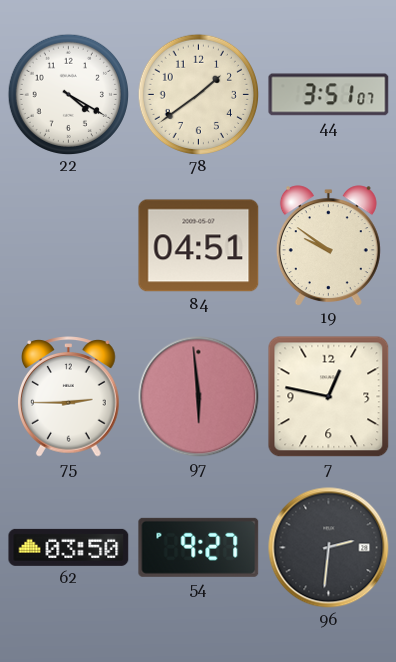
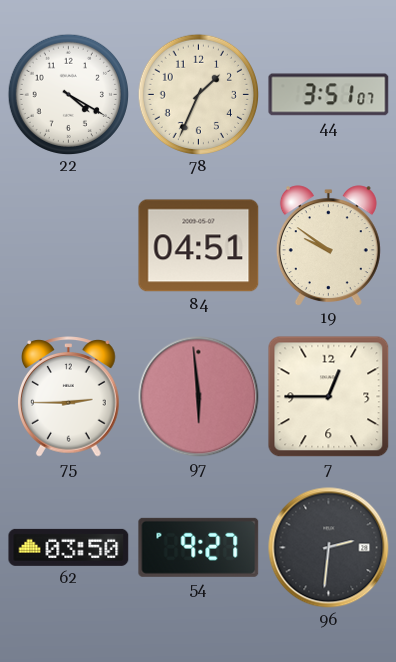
78: 1:39 -> 1:34
7: 12:47 -> 12:45
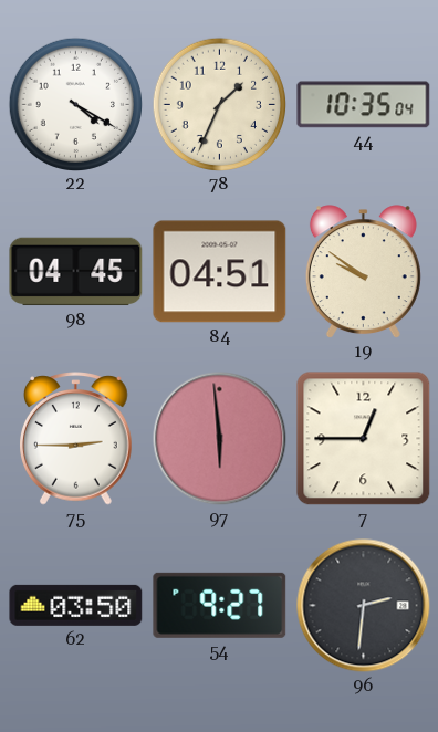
44: 3:51 -> 10:35
98: none -> 04:45
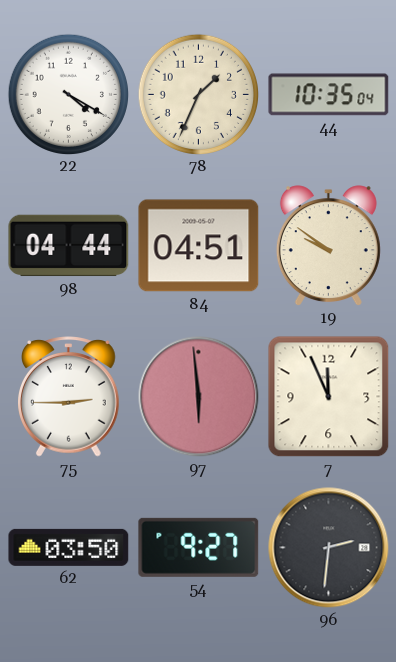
98: 04:45 -> 04:44
7: 12:45 -> 11:56
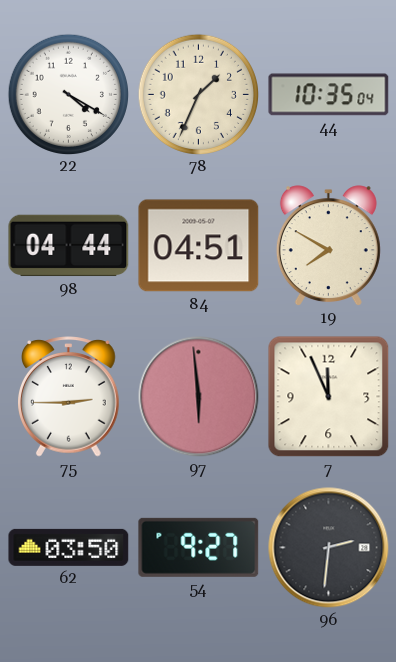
19: 9:51 -> 7:50
